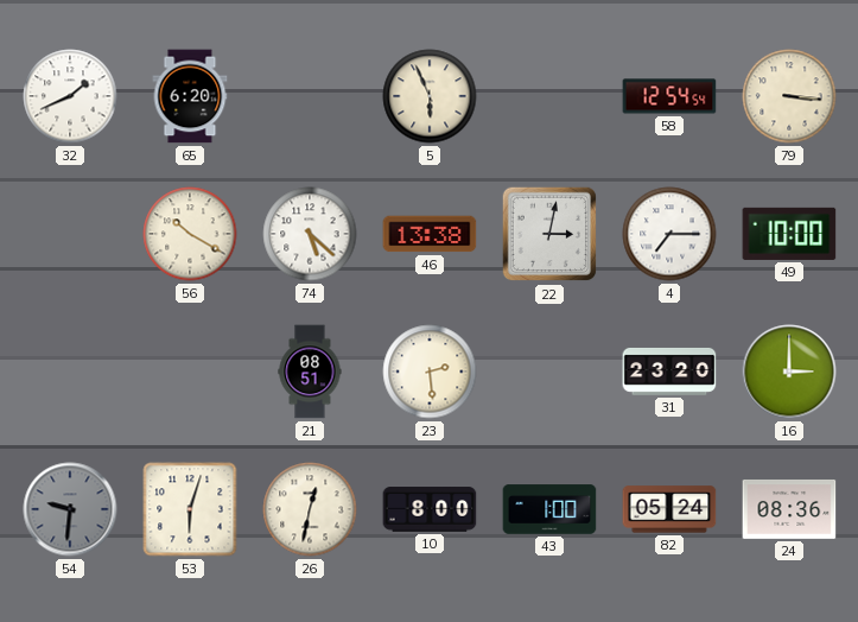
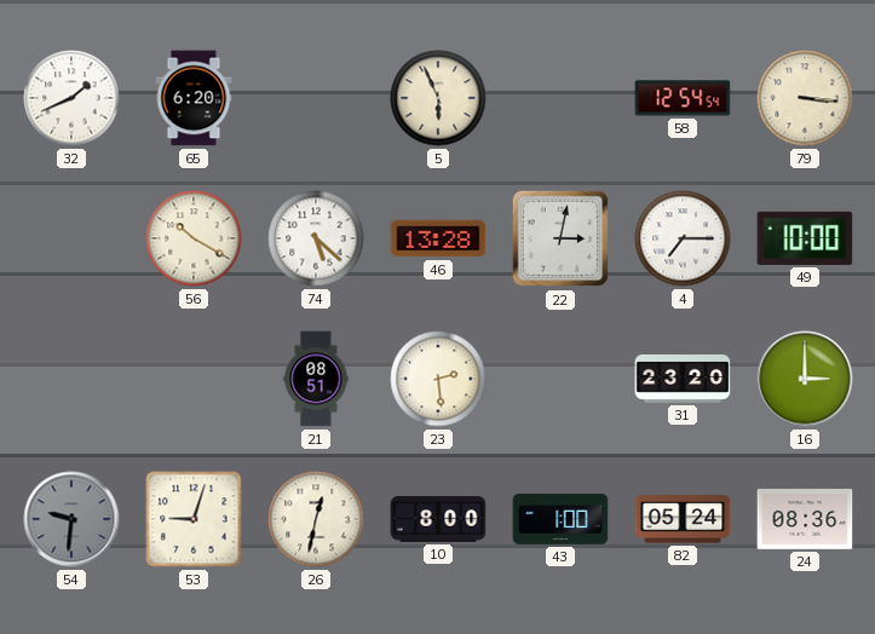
46: 13:38 -> 13:28
53: 6:03 -> 9:03
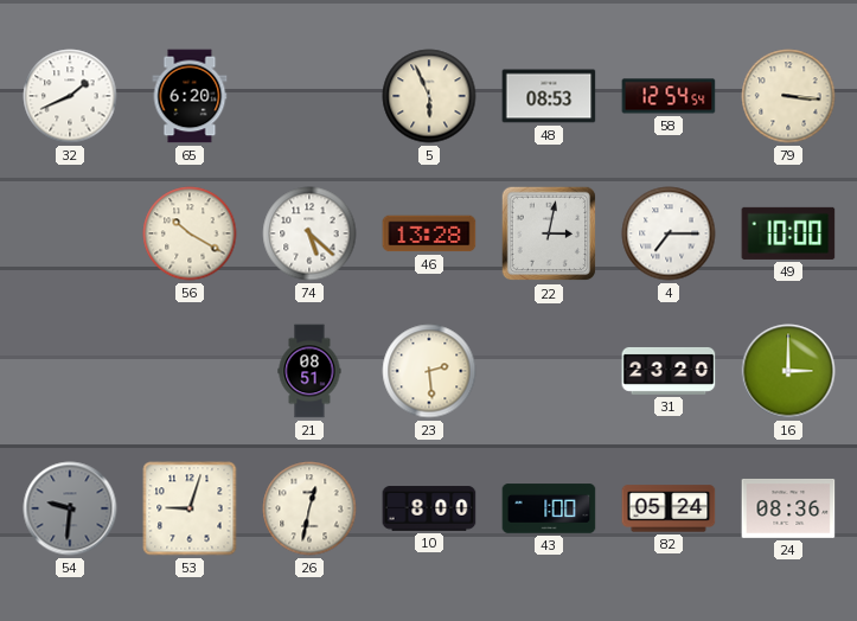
48: none -> 08:53
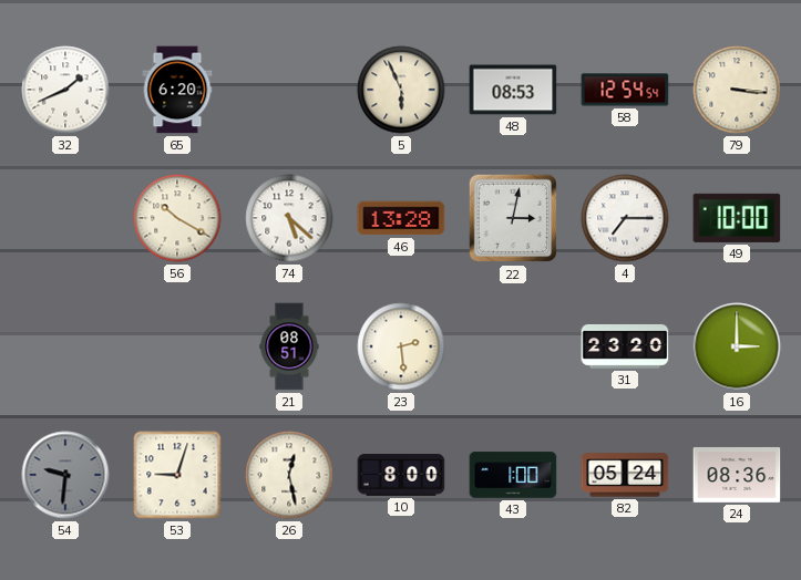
26: 12:32 -> 12:28
